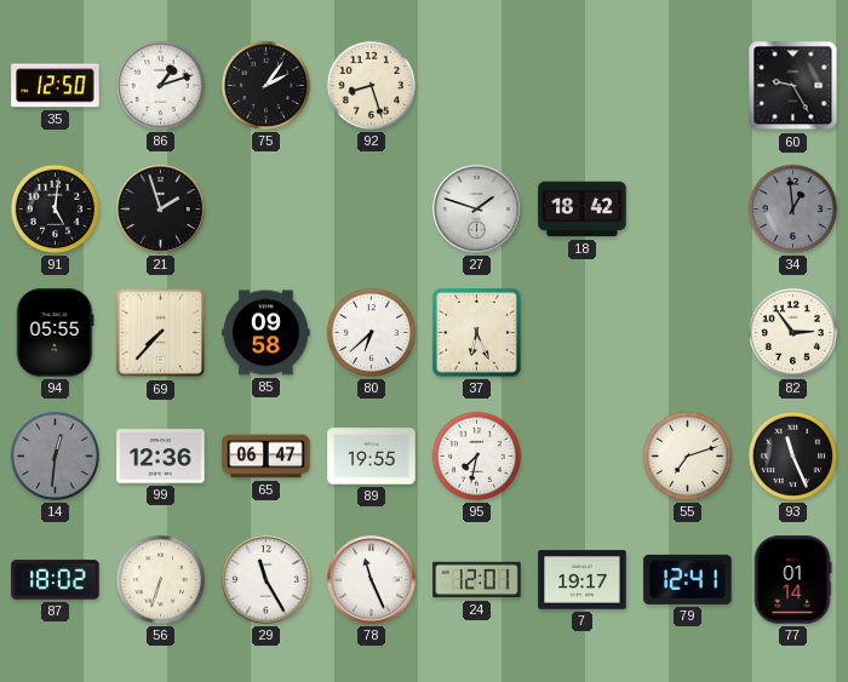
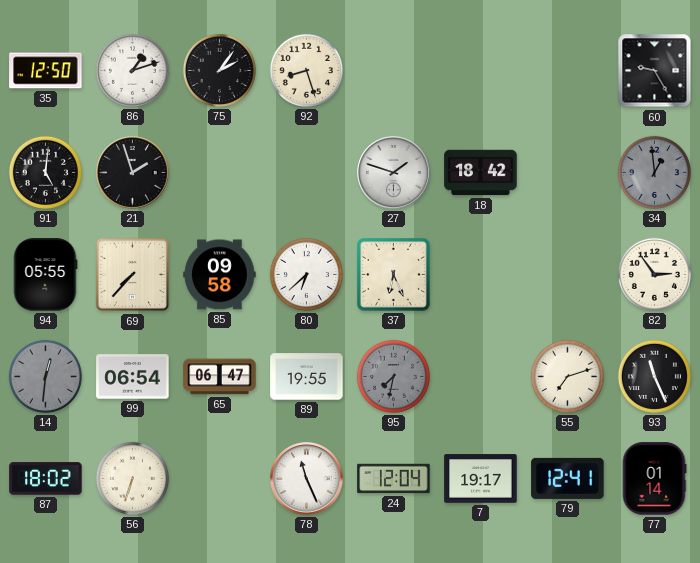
99: 12:36 -> 06:54
95 dial: white -> grey
29: 11:25 -> none
24: 12:01 -> 12:04
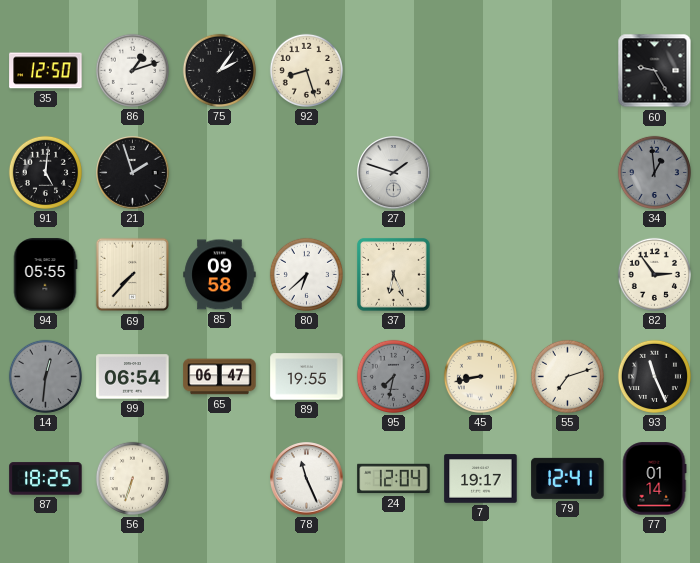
18: 18:42 -> none
45: none -> 8:43
87: 18:02 -> 18:25
